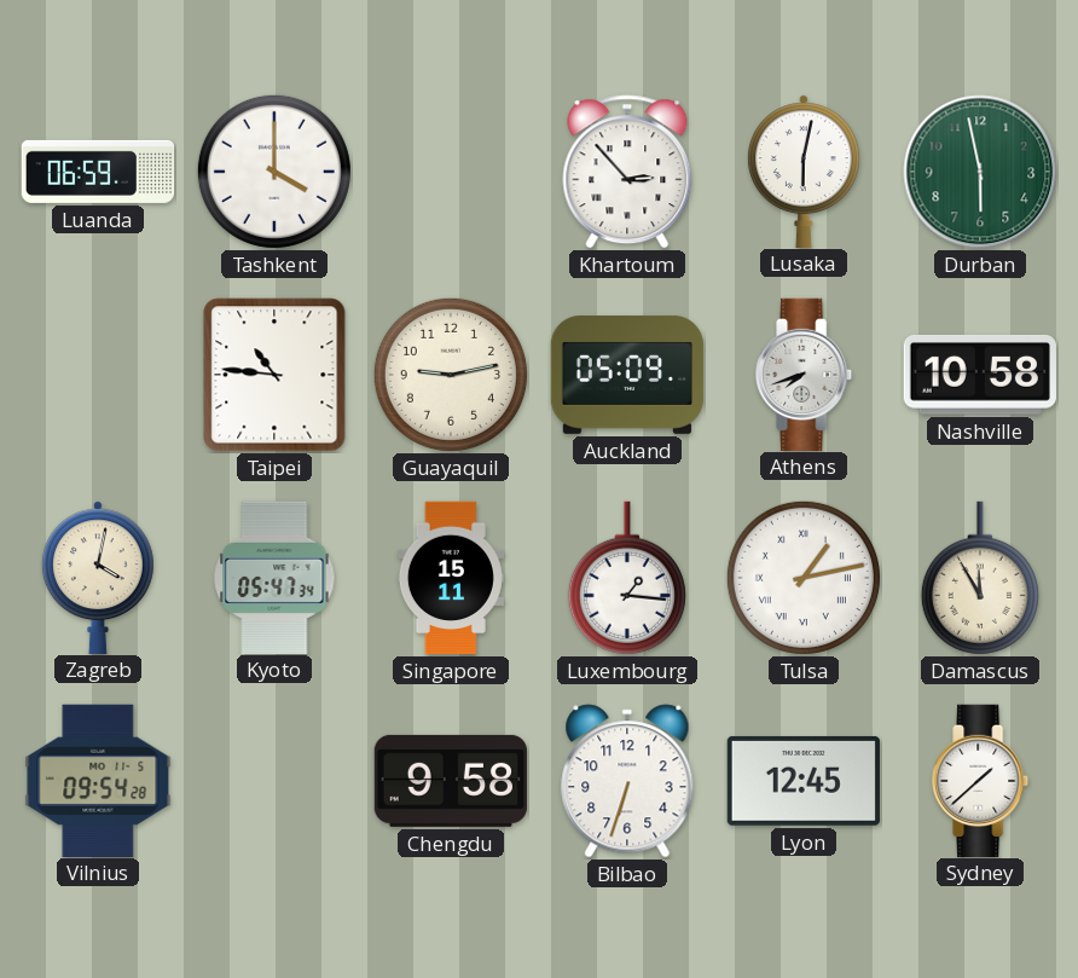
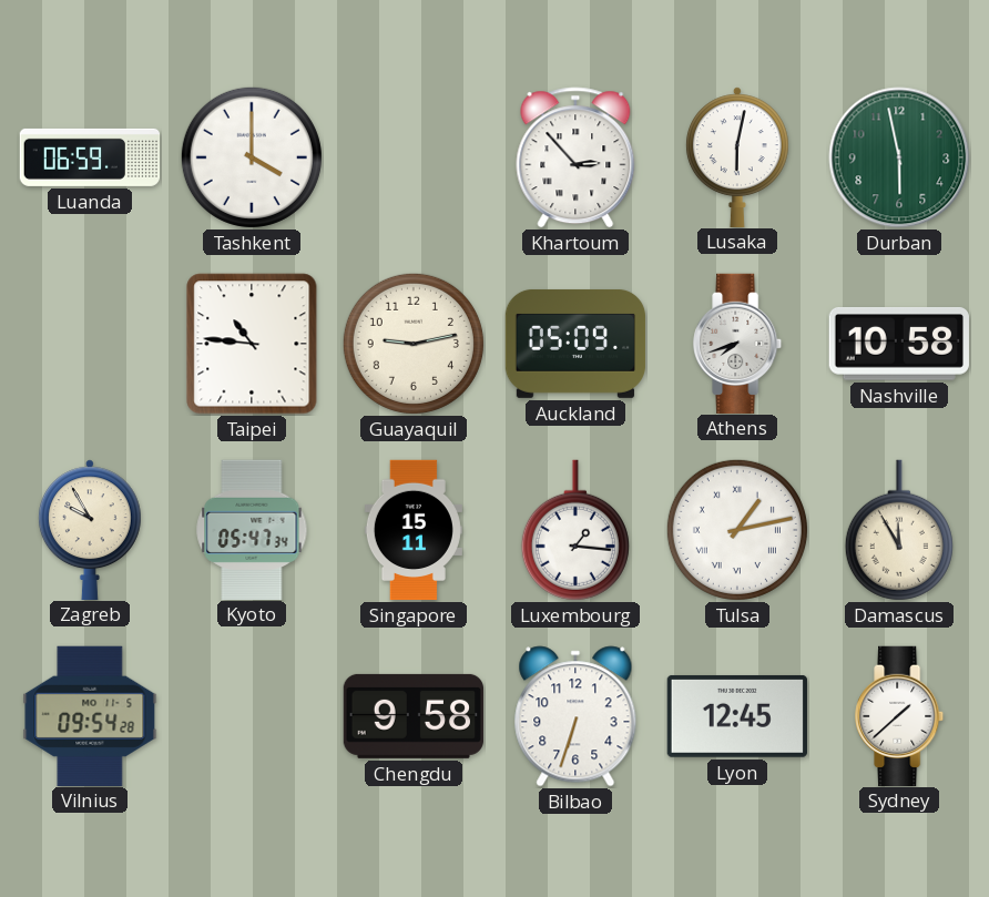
Zagreb: 4:02 -> 9:55
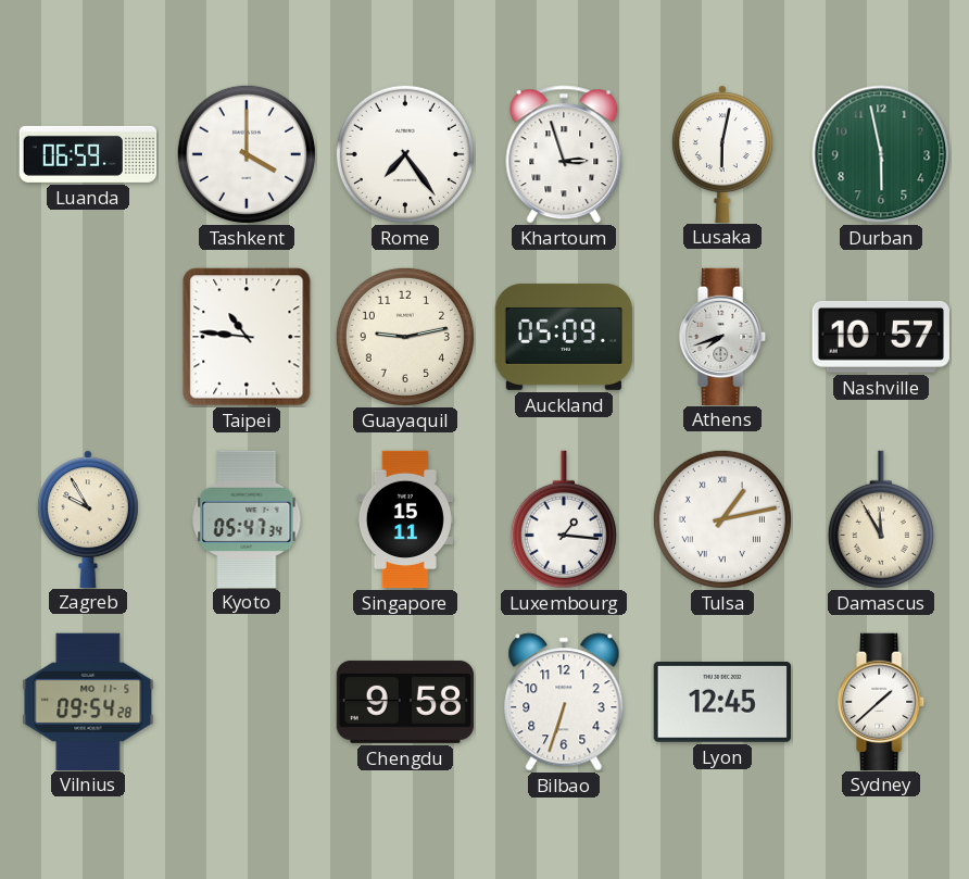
Rome: none -> 7:24
Khartoum: 2:53 -> 2:57
Nashville: 10:58 -> 10:57
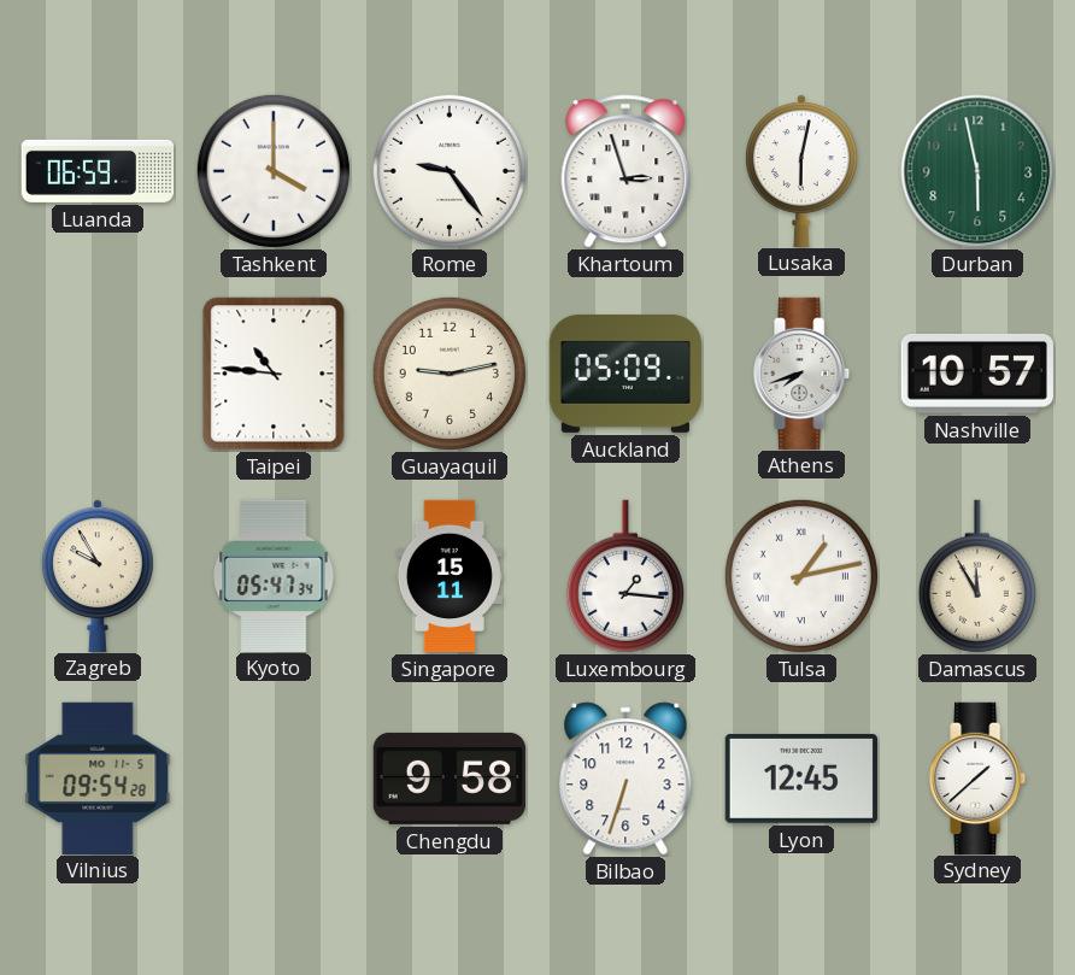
Rome: 7:24 -> 9:24
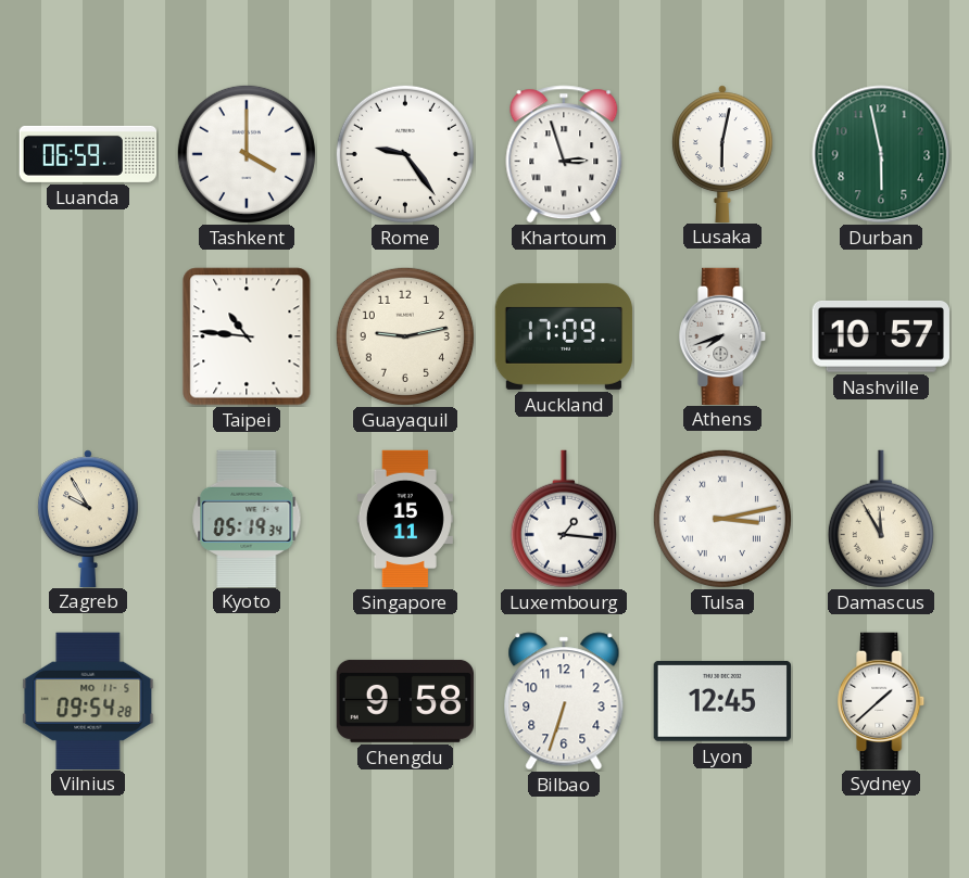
Auckland: 05:09 -> 17:09
Kyoto: 05:47 -> 05:19
Tulsa: 1:13 -> 3:13
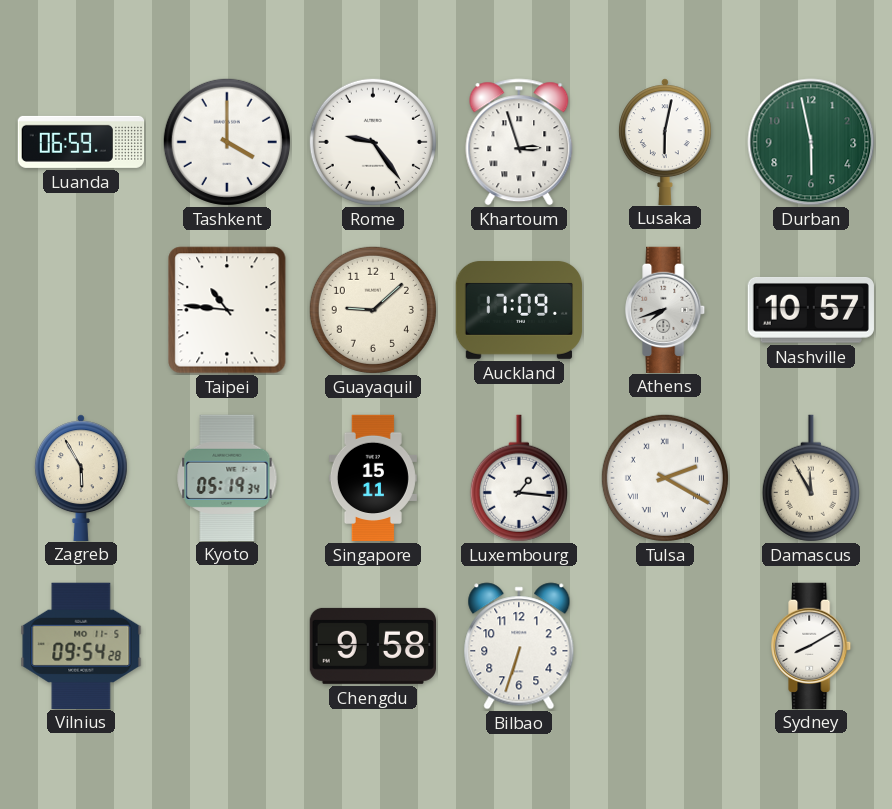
Guayaquil: 9:13 -> 9:08
Zagreb: 9:55 -> 5:55
Tulsa: 3:13 -> 2:20
Lyon: 12:45 -> none
Sydney: 1:38 -> 8:10
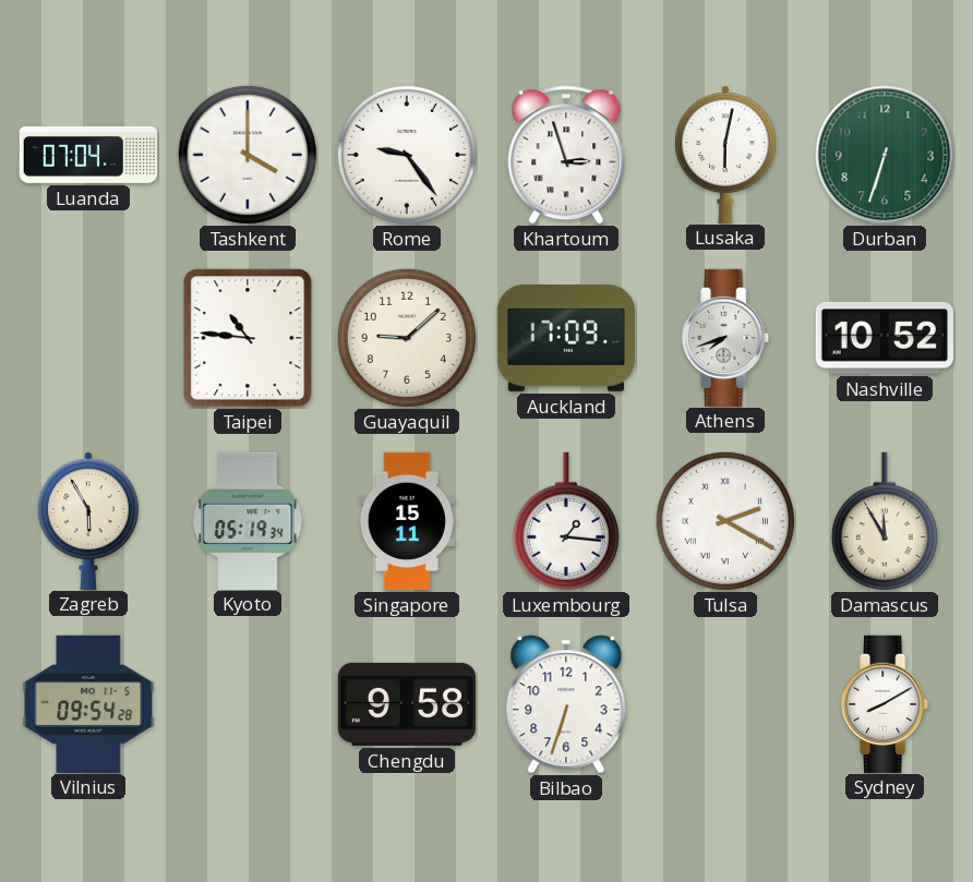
Luanda: 06:59 -> 07:04
Durban: 5:58 -> 6:33
Nashville: 10:57 -> 10:52
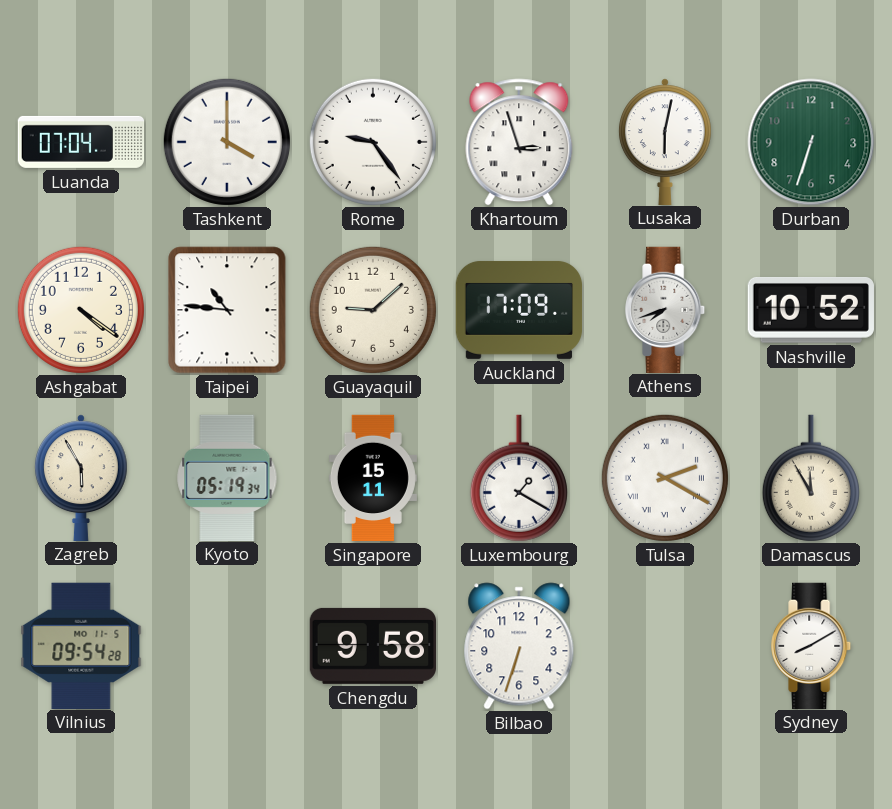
Ashgabat: none -> 4:21
Luxembourg: 1:16 -> 1:20
